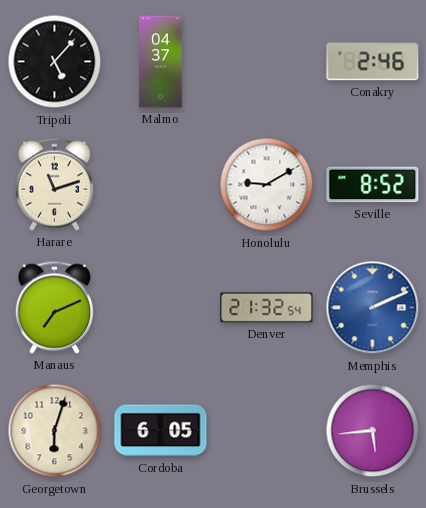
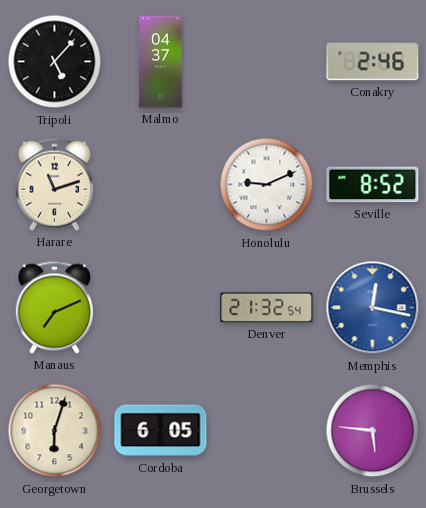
Honolulu: 9:10 -> 9:11
Memphis: 2:11 -> 12:17
Brussels: 5:44 -> 5:46
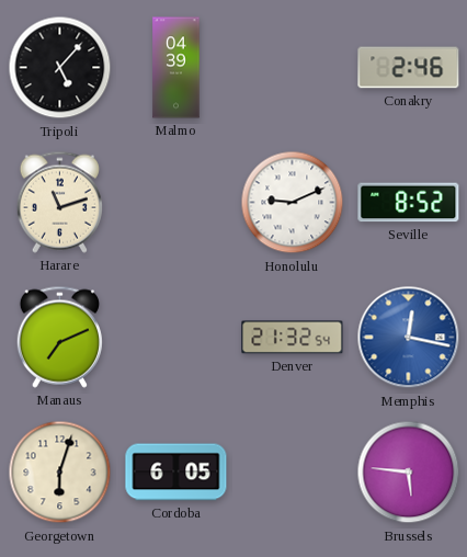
Malmo: 04:37 -> 04:39
